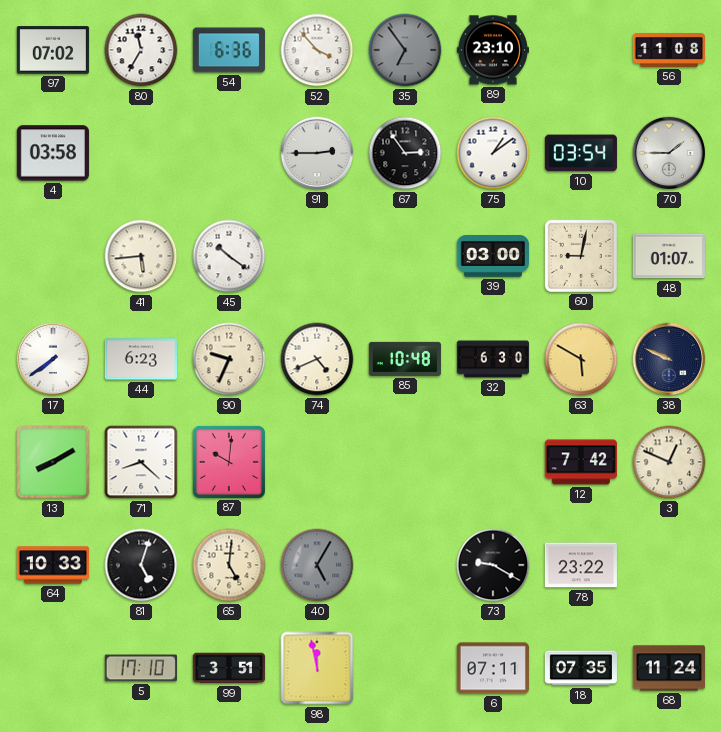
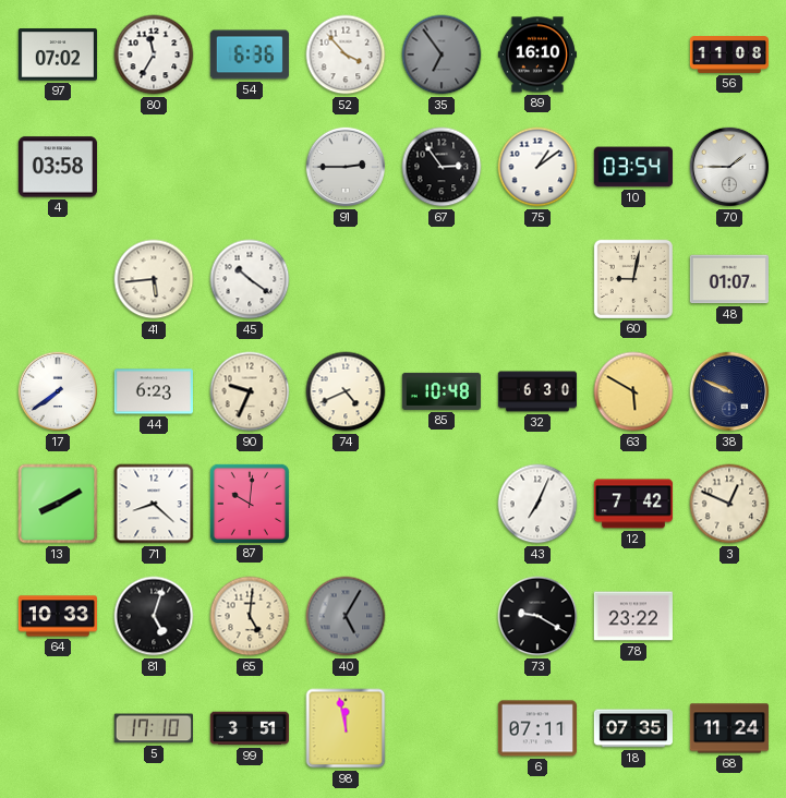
89: 23:10 -> 16:10
39: 03:00 -> none
43: none -> 7:04
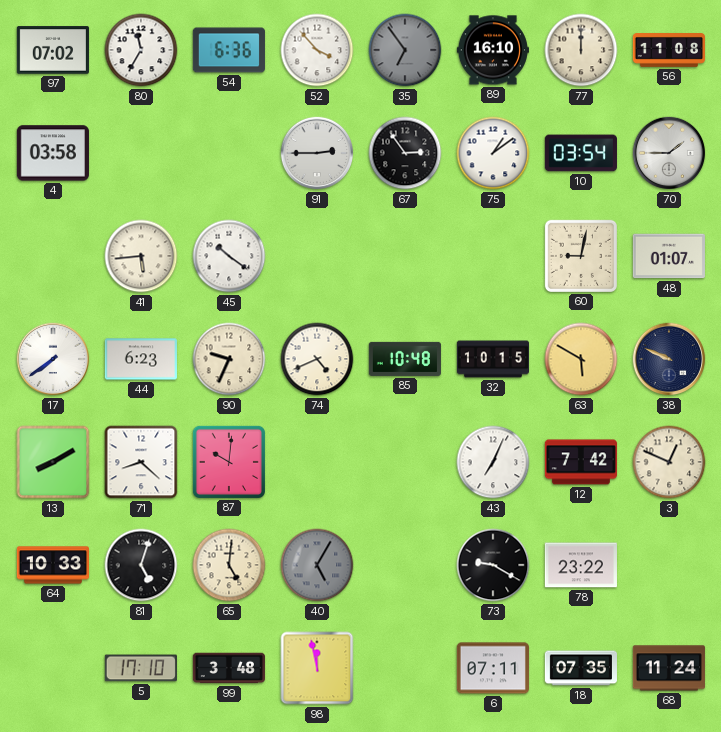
77: none -> 12:00
32: 6:30 -> 10:15
99: 3:51 -> 3:48
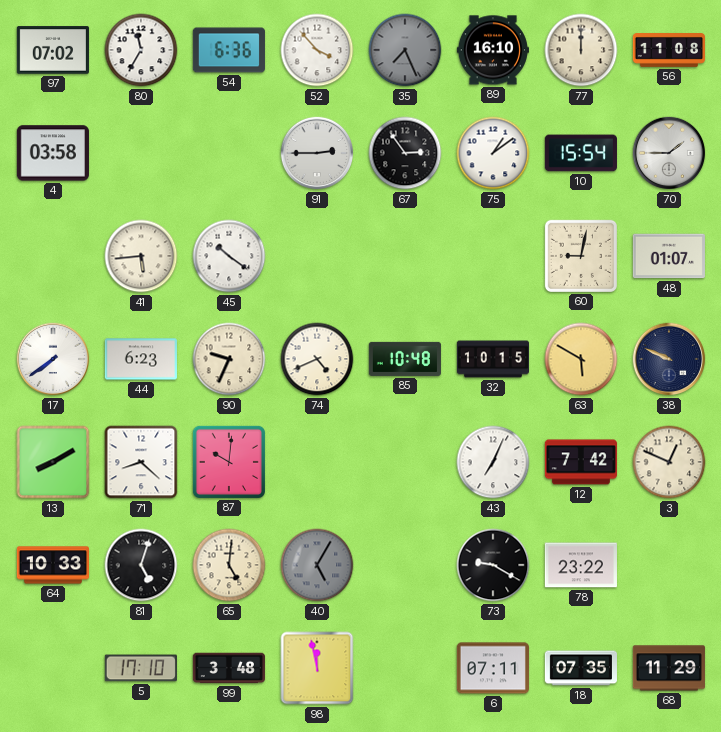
35: 6:54 -> 7:26
10: 03:54 -> 15:54
68: 11:24 -> 11:29
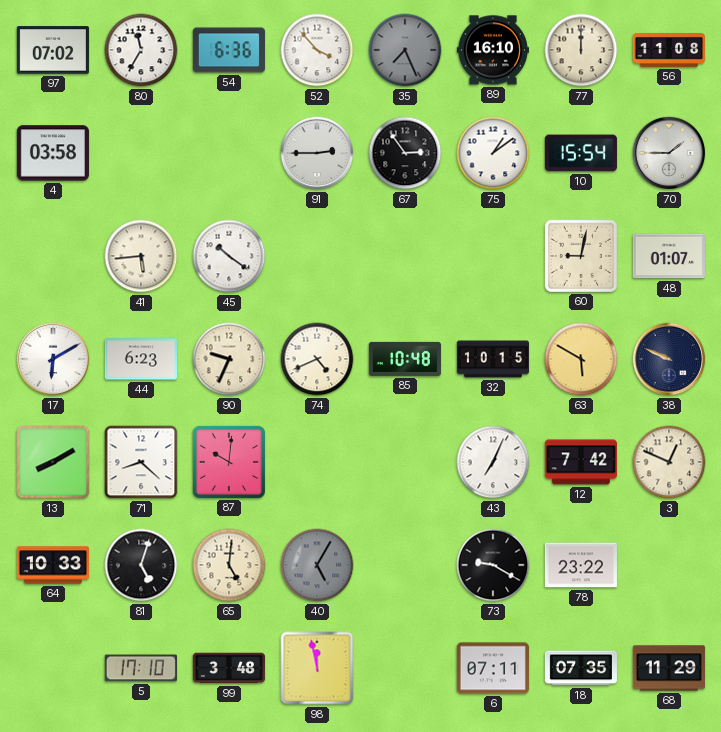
17: 7:39 -> 6:10
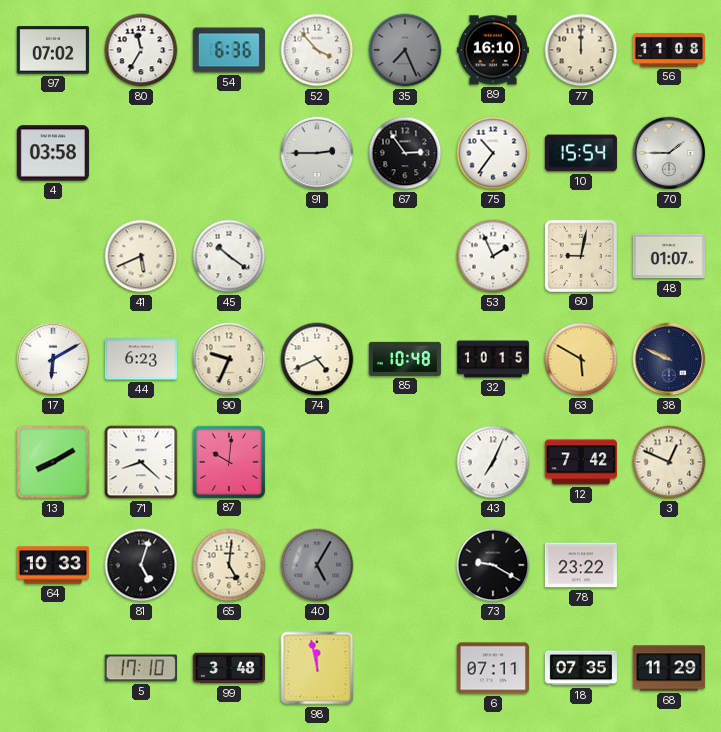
75: 1:09 -> 10:36
41: 5:44 -> 5:41
53: none -> 1:56
